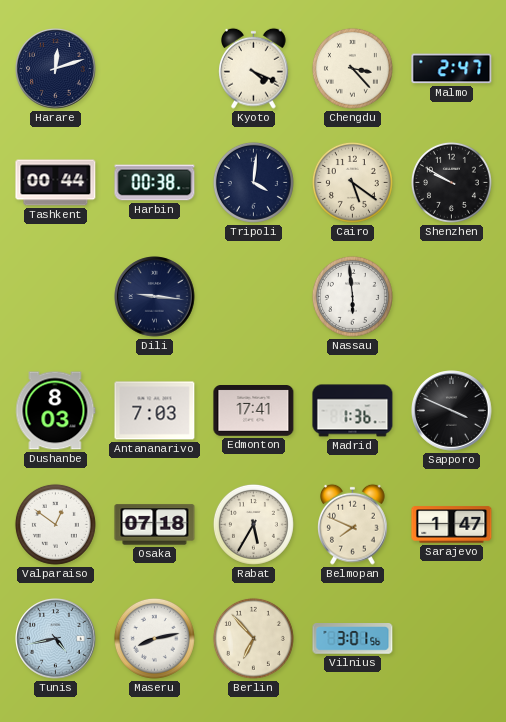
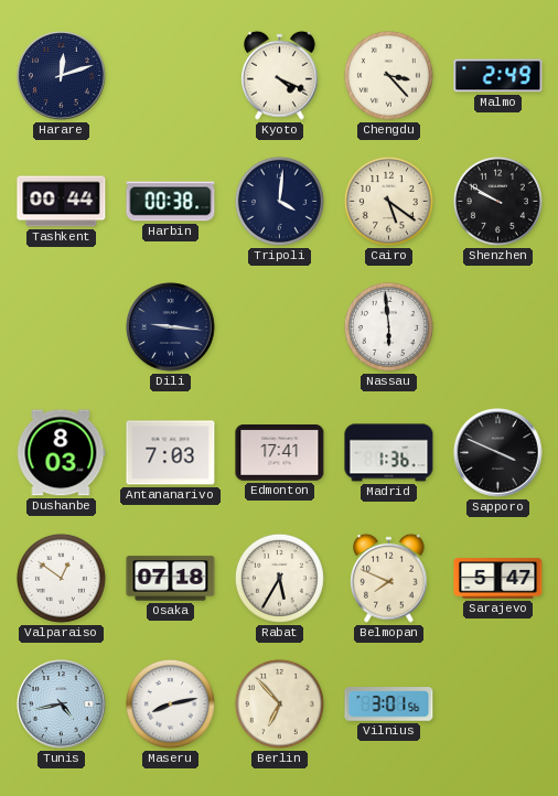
Malmo: 2:47 -> 2:49
Sarajevo: 1:47 -> 5:47
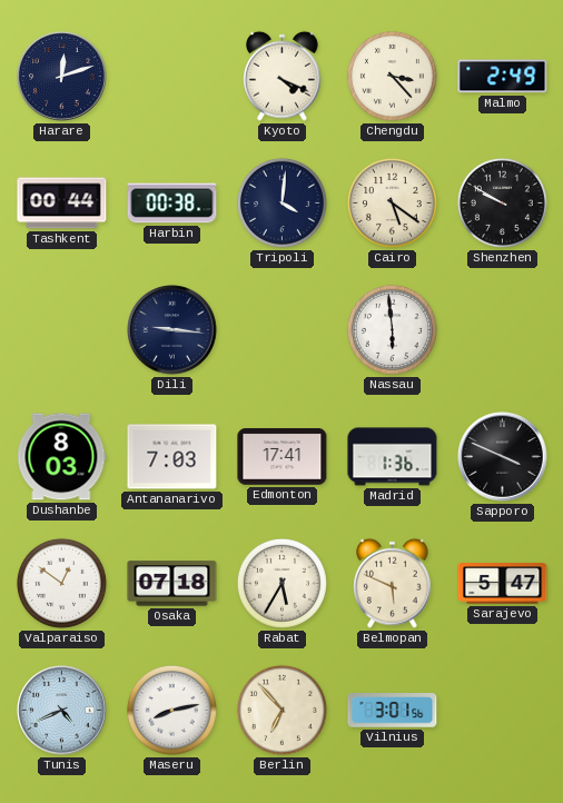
Belmopan: 7:49 -> 5:49
Tunis: 4:43 -> 4:41
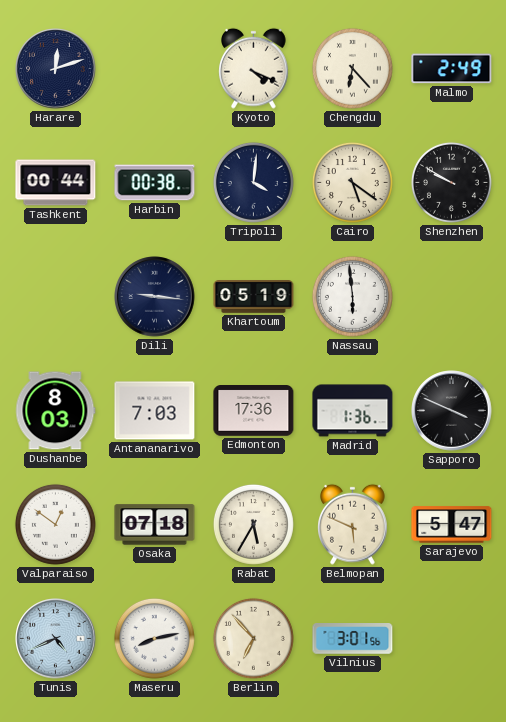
Chengdu: 3:23 -> 6:23
Khartoum: none -> 05:19
Edmonton: 17:41 -> 17:36
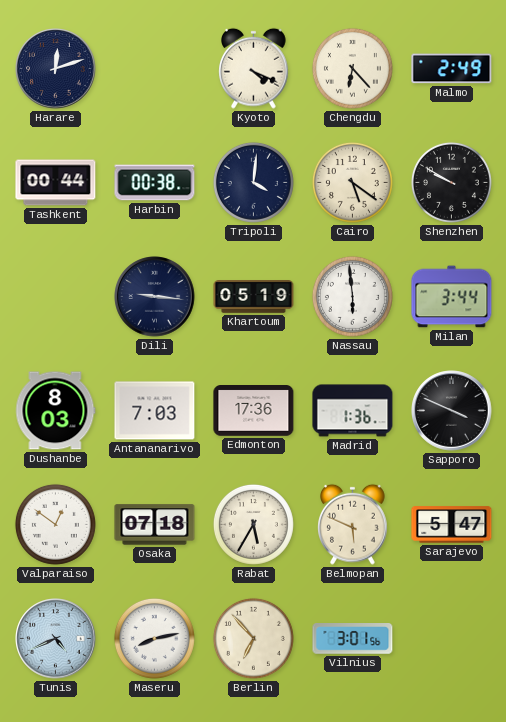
Milan: none -> 3:44
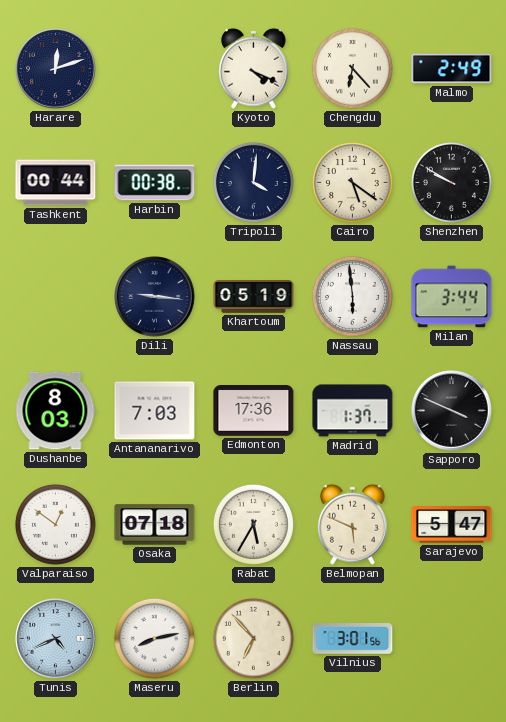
Madrid: 1:36 -> 1:37
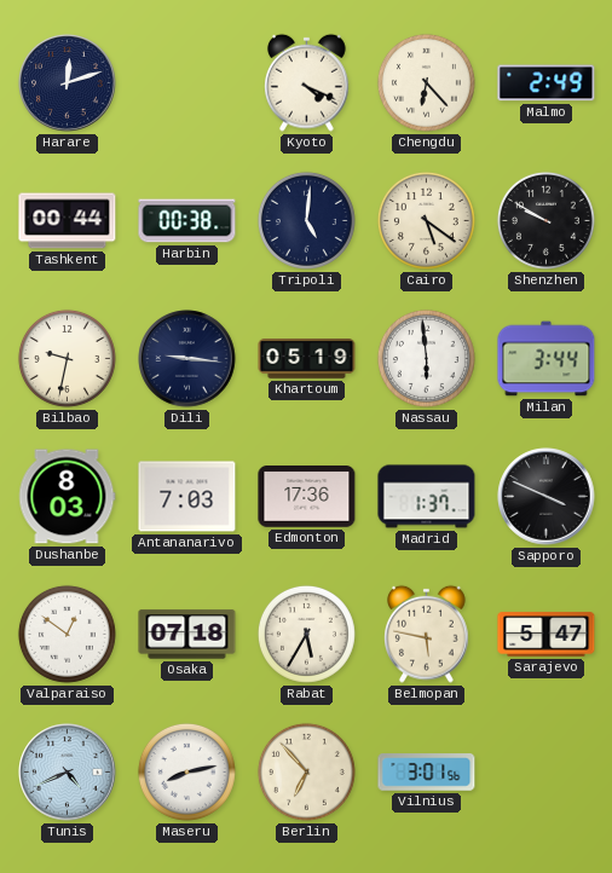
Tripoli: 4:01 -> 5:01
Bilbao: none -> 9:32
Belmopan: 5:49 -> 5:47
